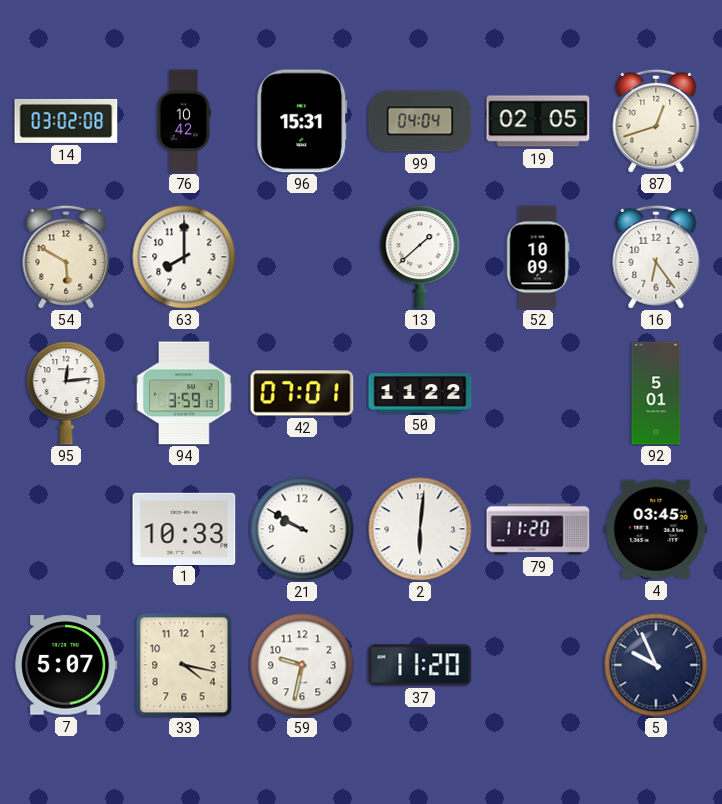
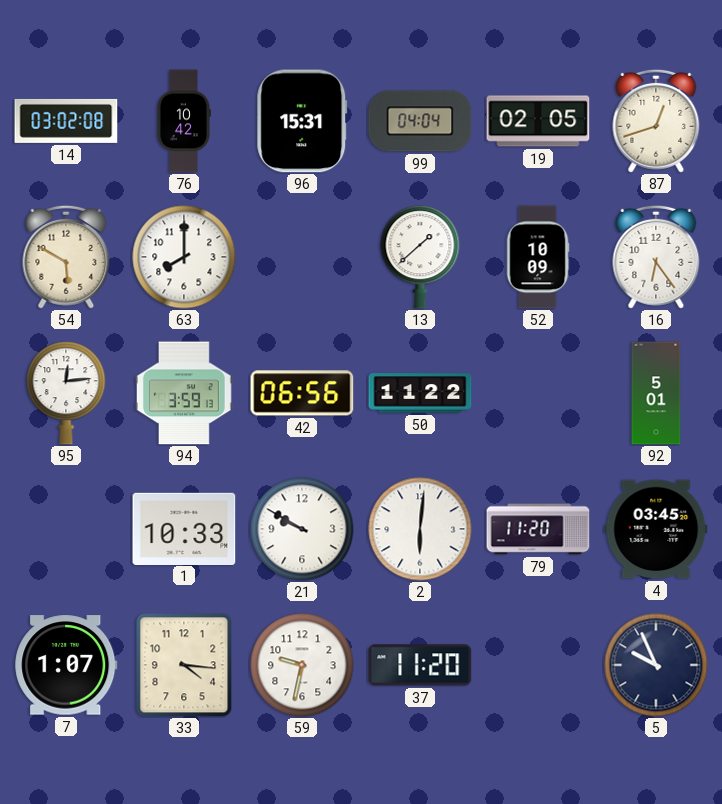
42: 07:01 -> 06:56
7: 5:07 -> 1:07
33: 4:17 -> 4:16
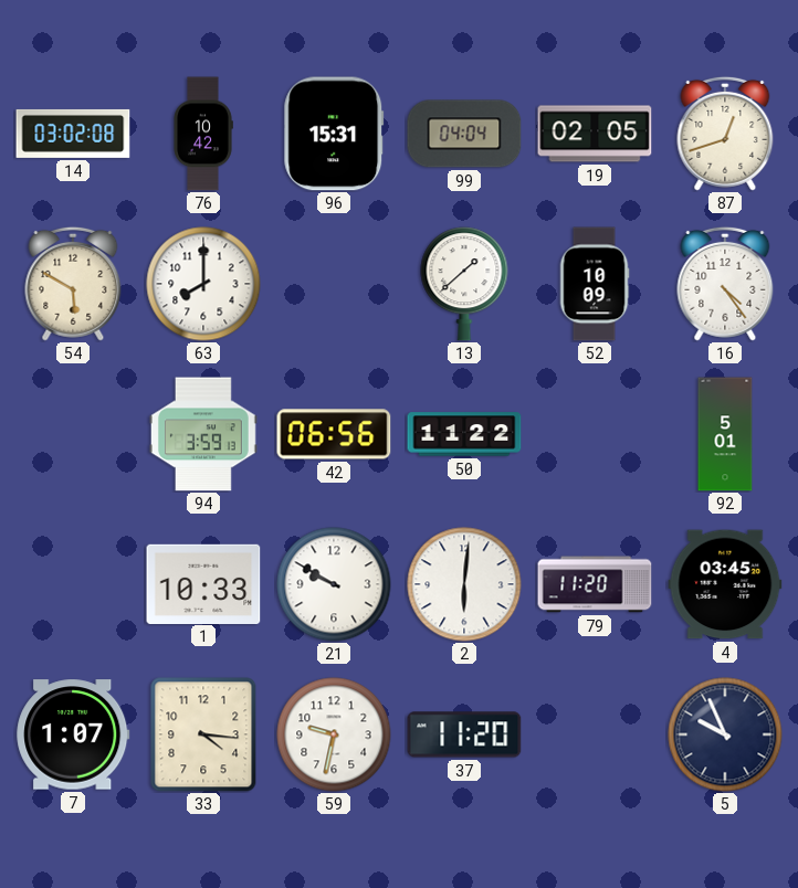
16: 6:24 -> 4:24
95: 12:14 -> none
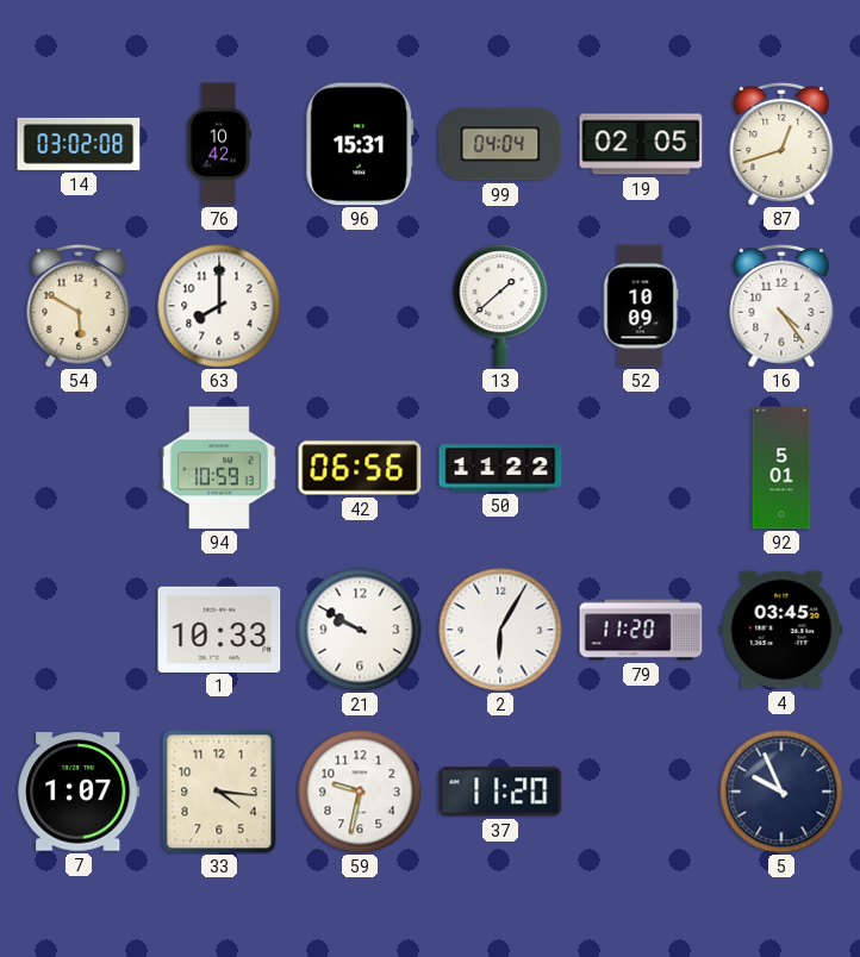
94: 3:59 -> 10:59
2: 6:01 -> 6:05
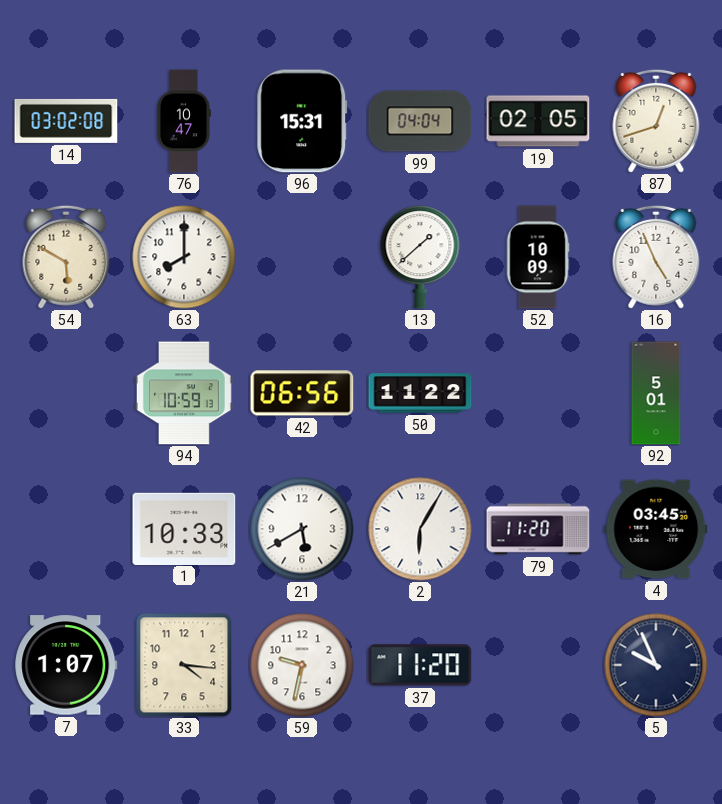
76: 10:42 -> 10:47
16: 4:24 -> 4:56
21: 9:50 -> 5:40
